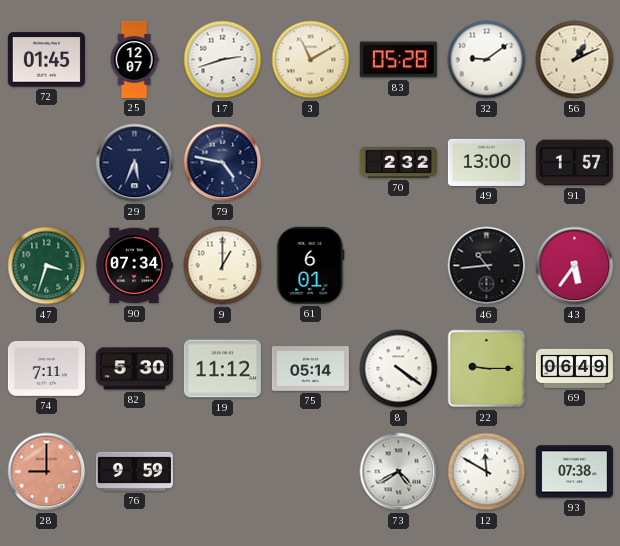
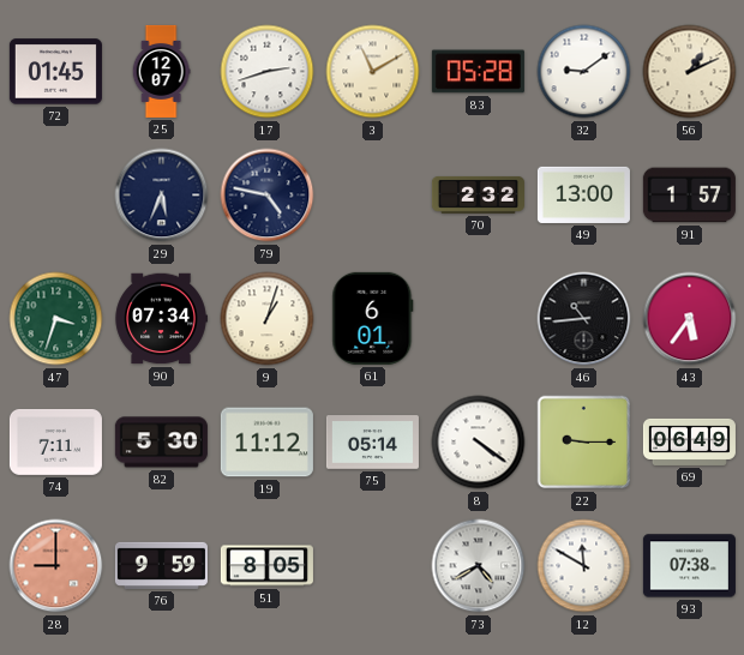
9: 1:00 -> 1:03
51: none -> 8:05
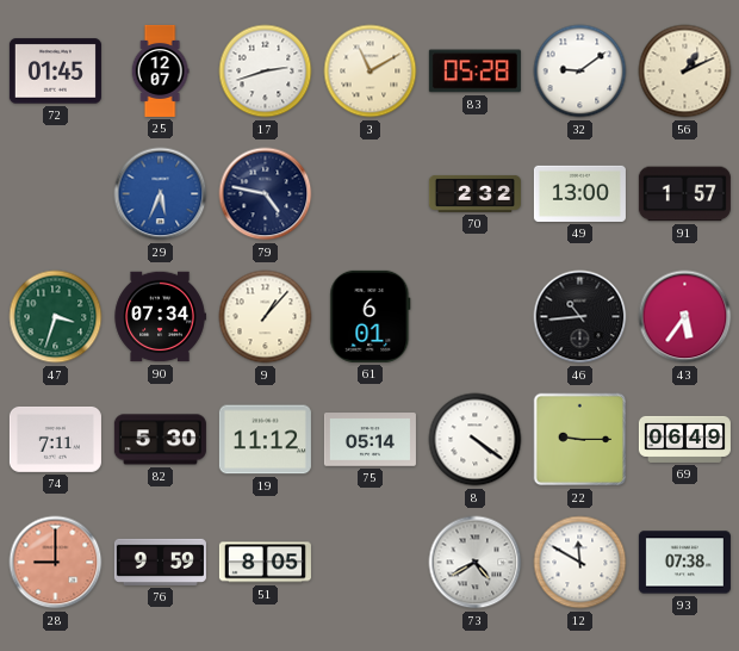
29 dial: navy -> blue
9: 1:03 -> 1:07
